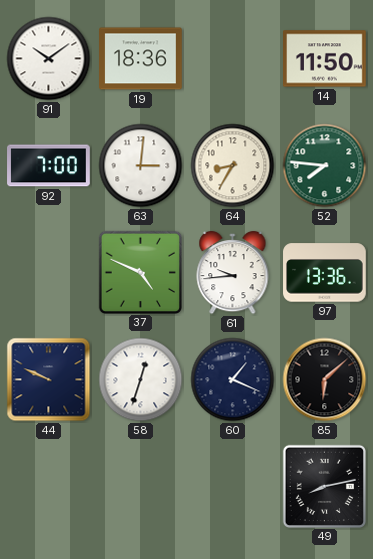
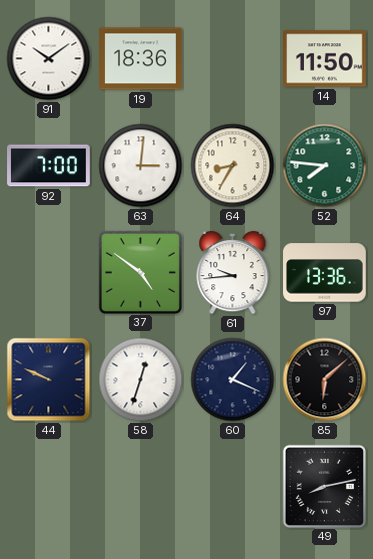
37: 4:49 -> 4:51
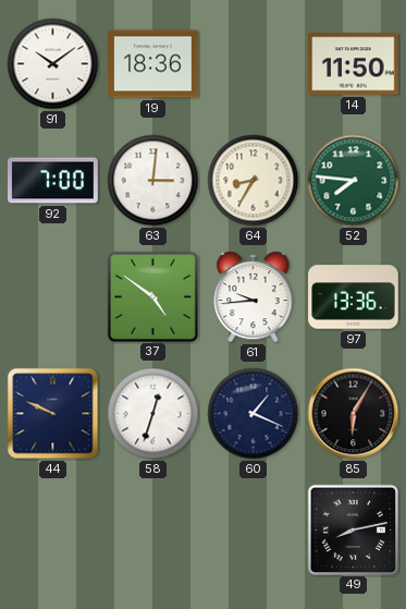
85: 6:08 -> 6:05
